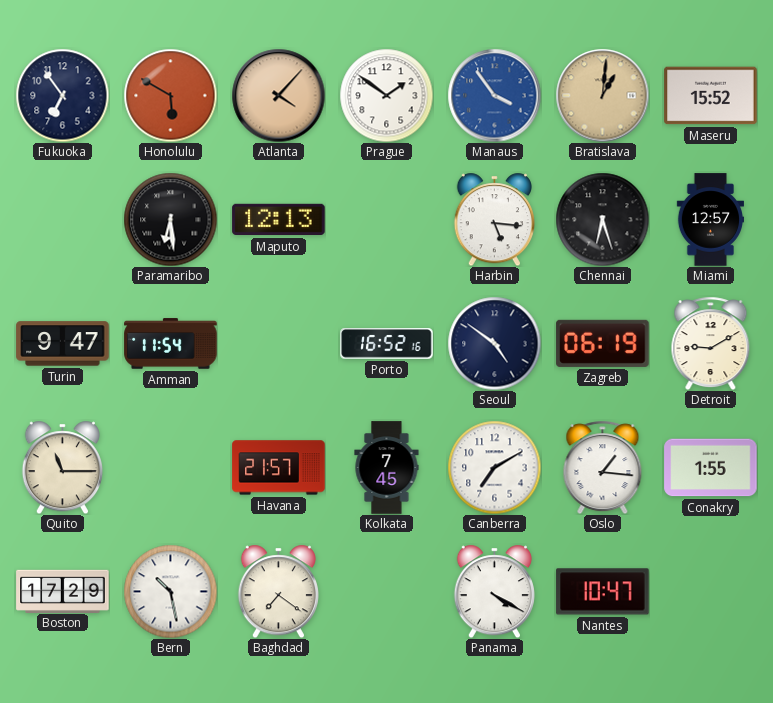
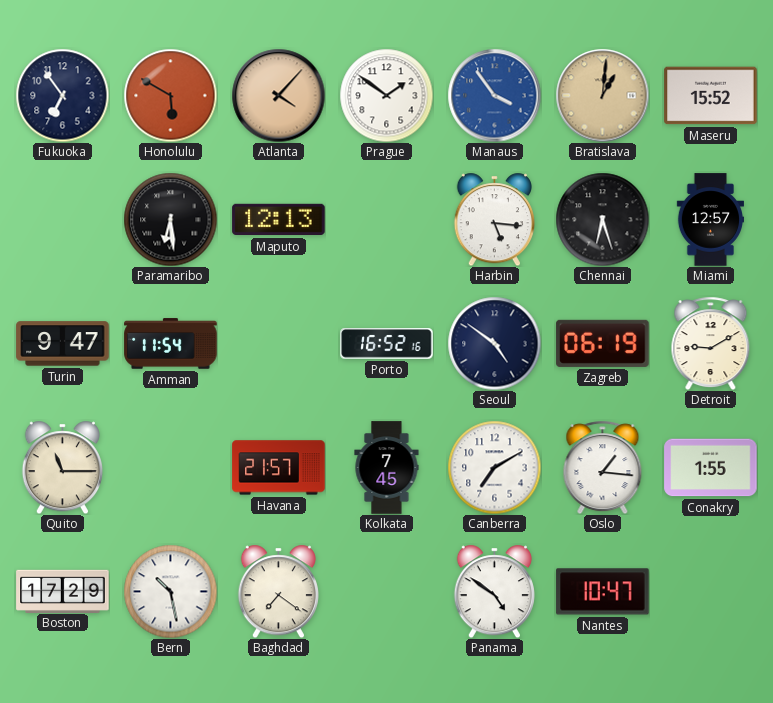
Panama: 4:20 -> 4:51
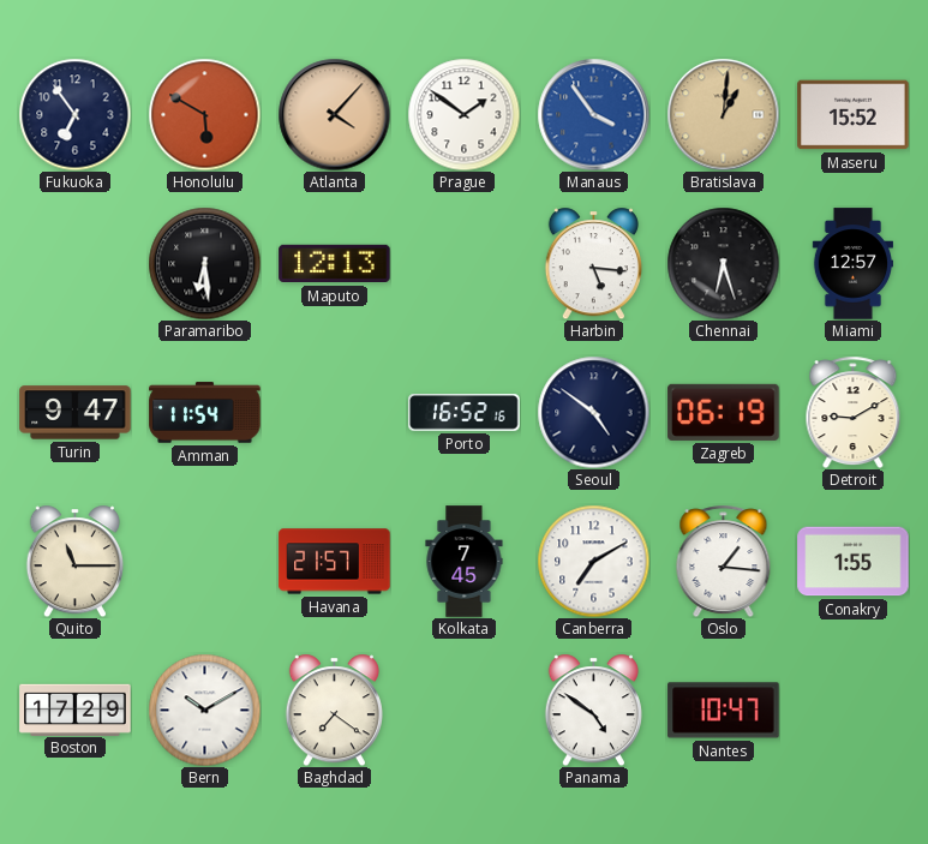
Bern: 10:28 -> 10:10
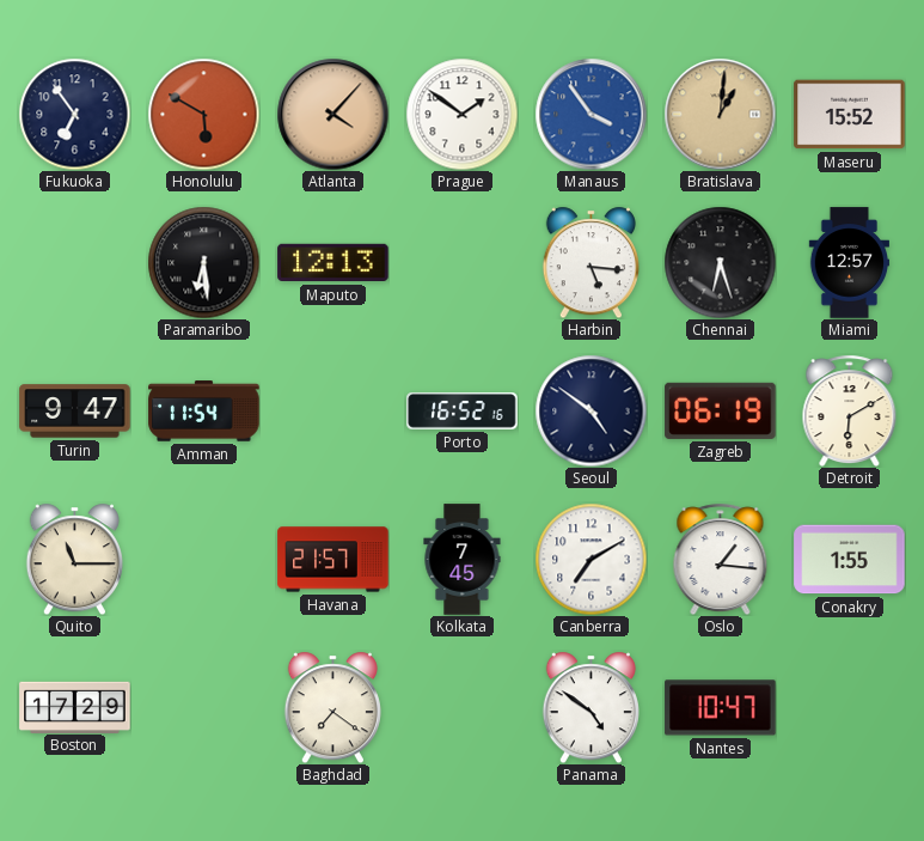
Detroit: 9:10 -> 6:10
Bern: 10:10 -> none
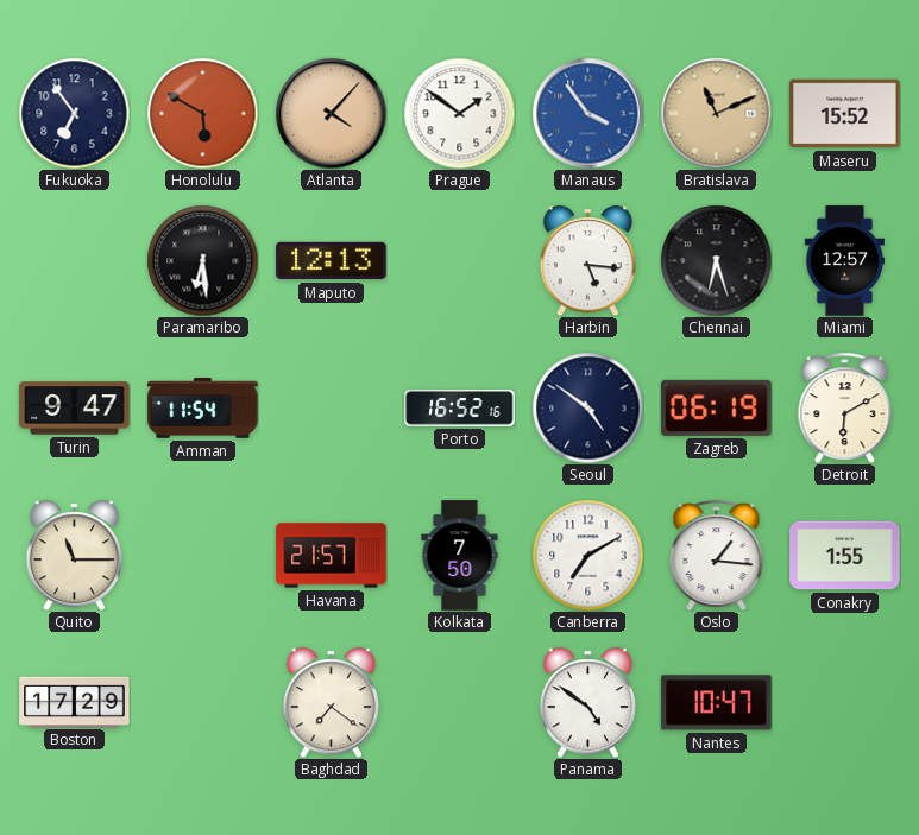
Bratislava: 1:01 -> 11:11
Kolkata: 7:45 -> 7:50
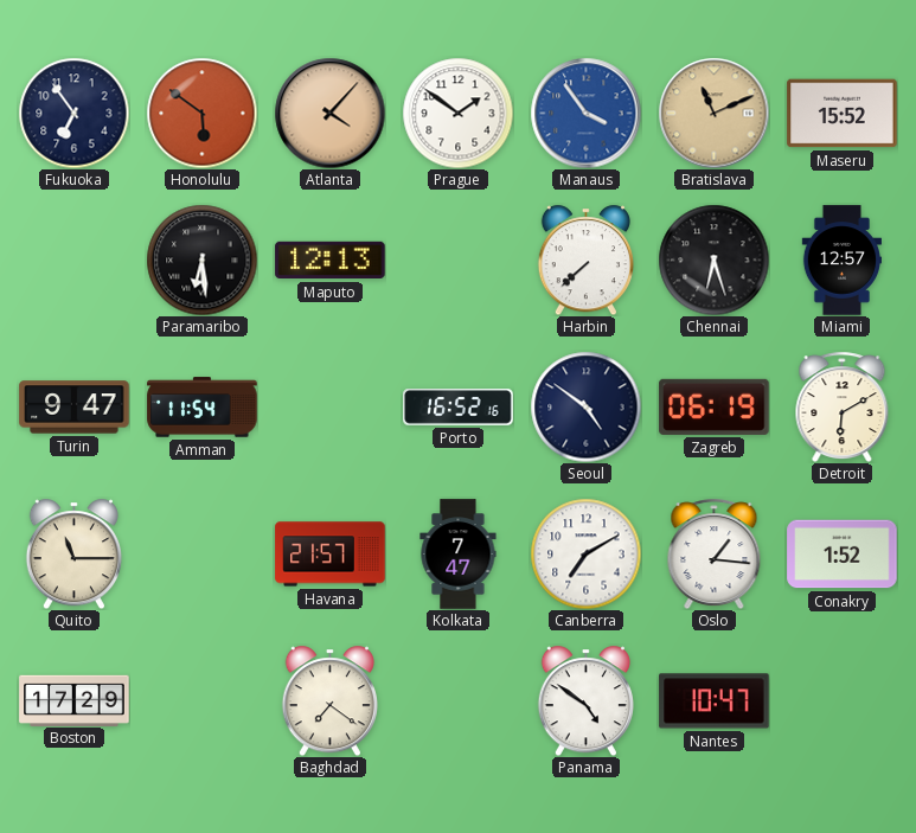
Honolulu: 5:50 -> 5:51
Harbin: 5:16 -> 7:38
Kolkata: 7:50 -> 7:47
Conakry: 1:55 -> 1:52
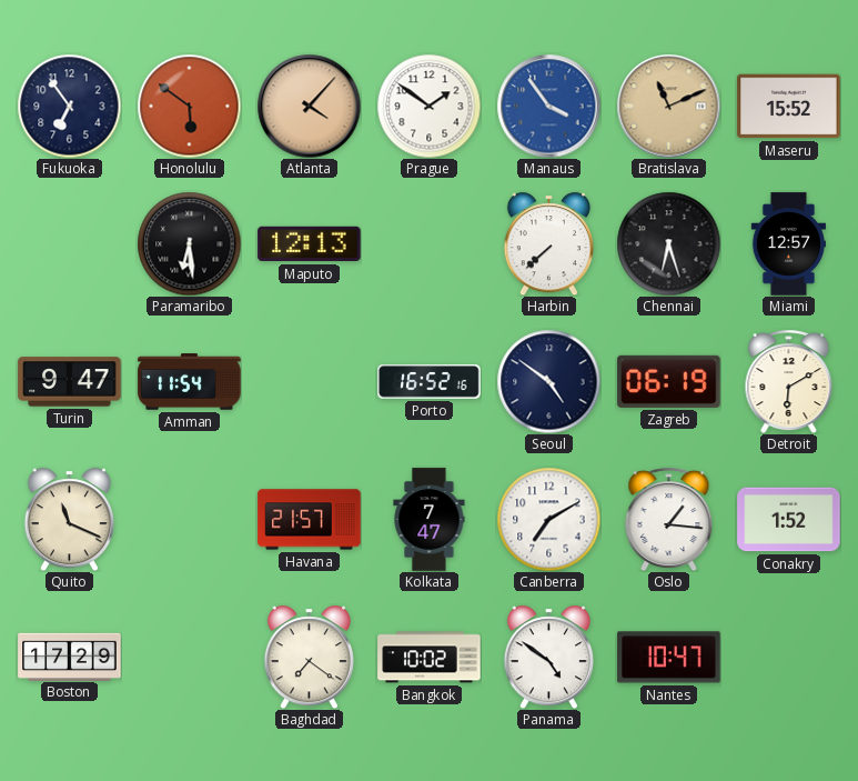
Quito: 11:15 -> 11:19
Bangkok: none -> 10:02
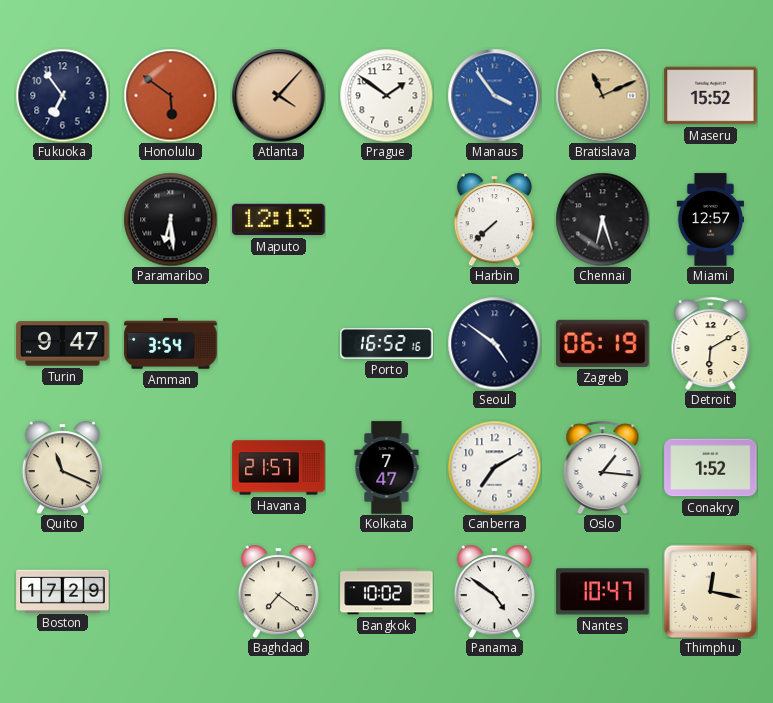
Amman: 11:54 -> 3:54
Thimphu: none -> 12:17
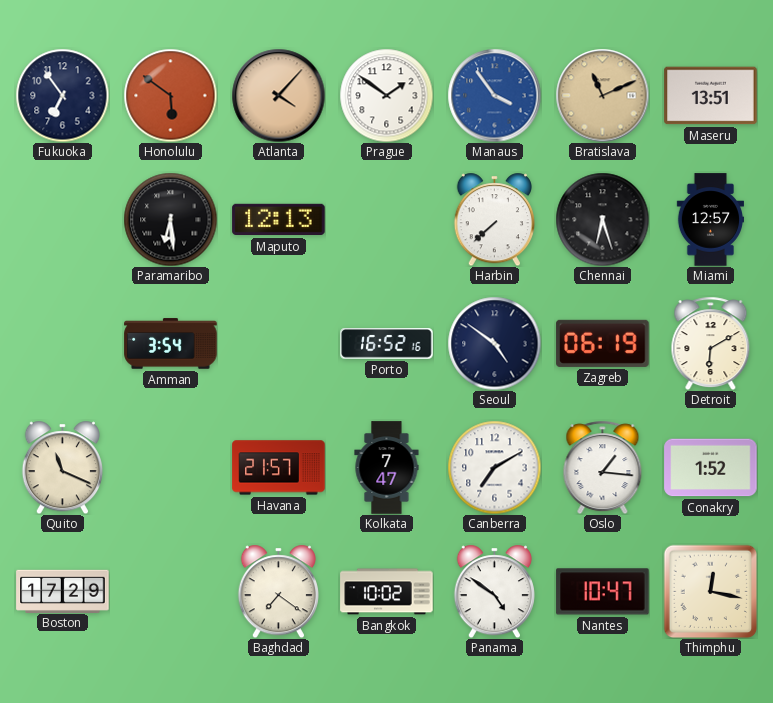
Maseru: 15:52 -> 13:51
Turin: 9:47 -> none
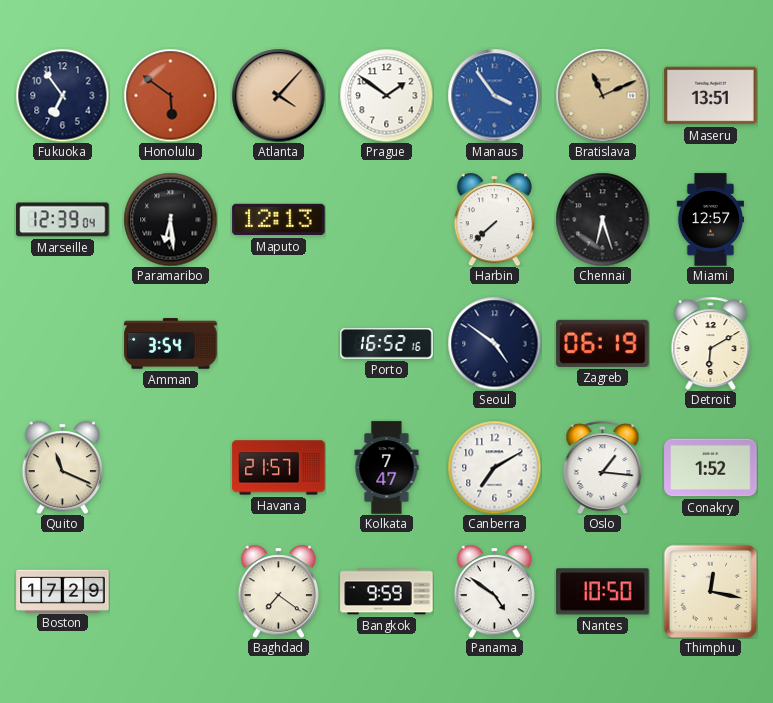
Marseille: none -> 12:39
Bangkok: 10:02 -> 9:59
Nantes: 10:47 -> 10:50
